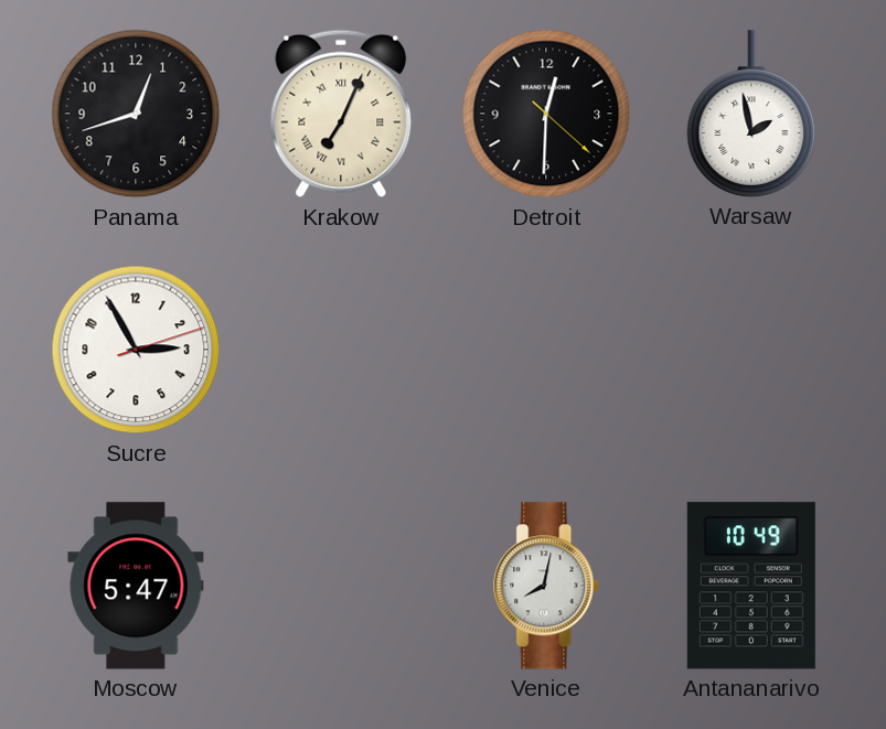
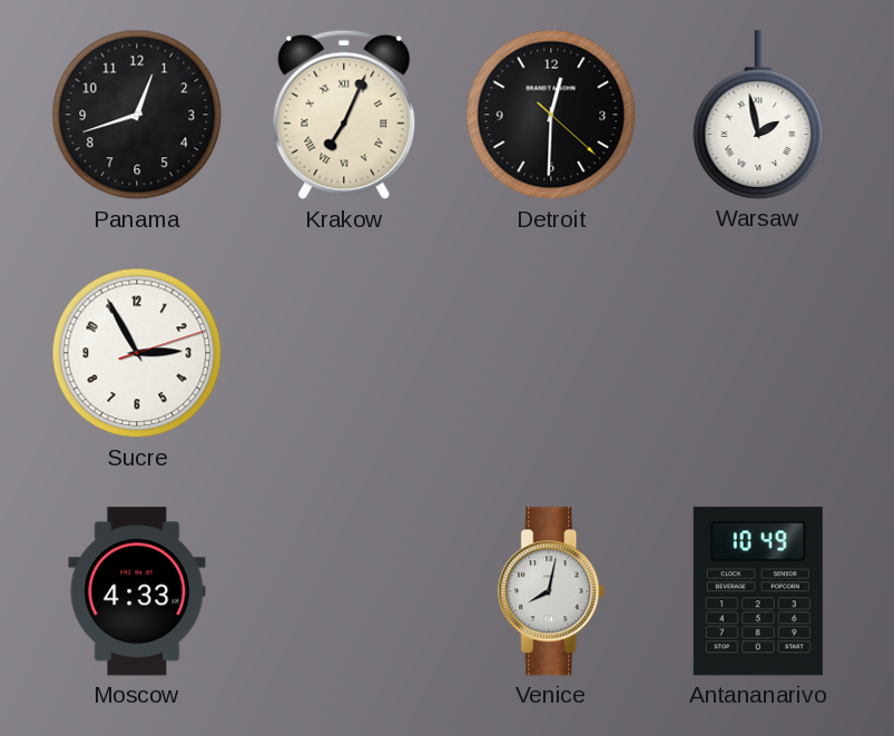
Moscow: 5:47 -> 4:33
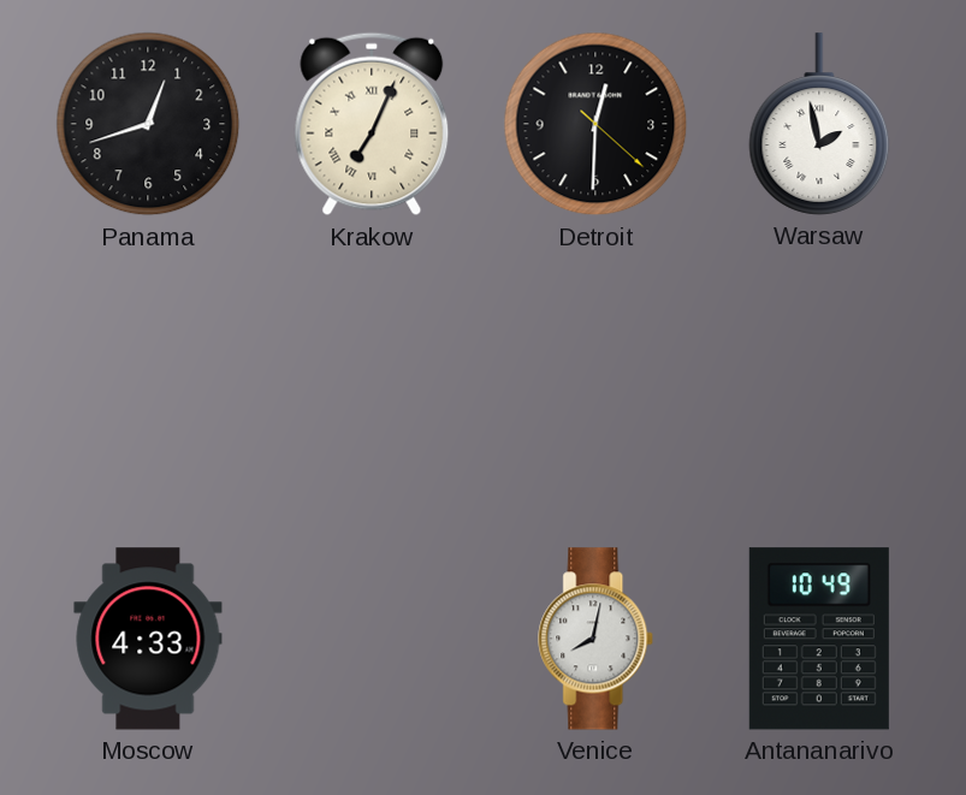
Sucre: 2:55 -> none
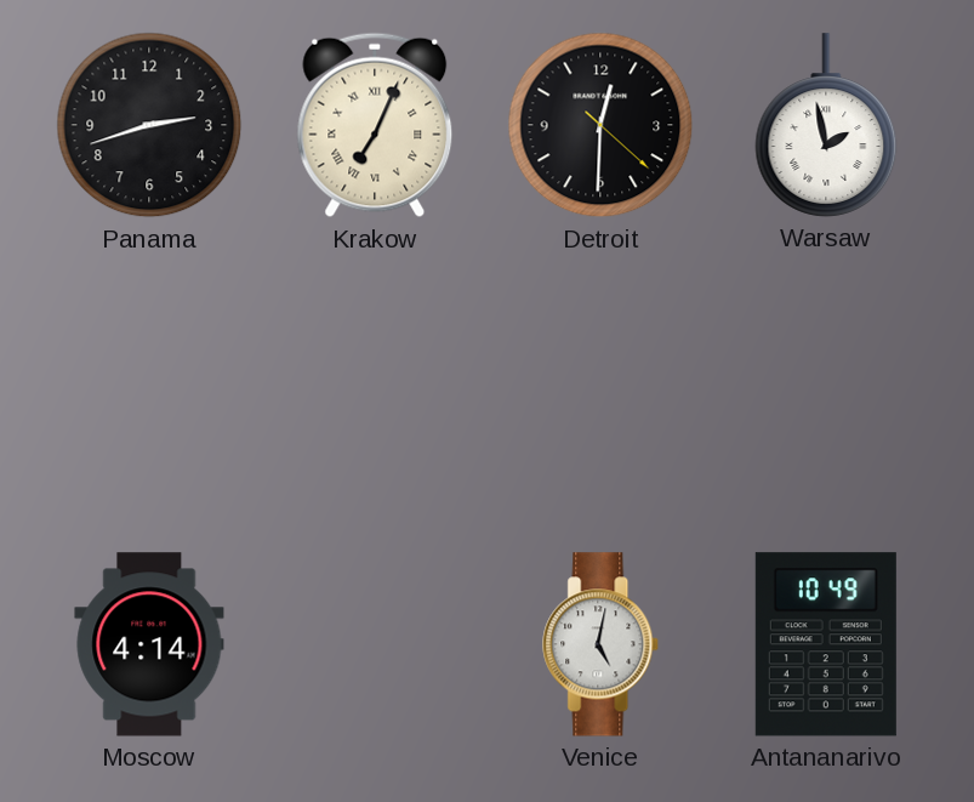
Panama: 12:42 -> 2:42
Moscow: 4:33 -> 4:14
Venice: 8:02 -> 5:02
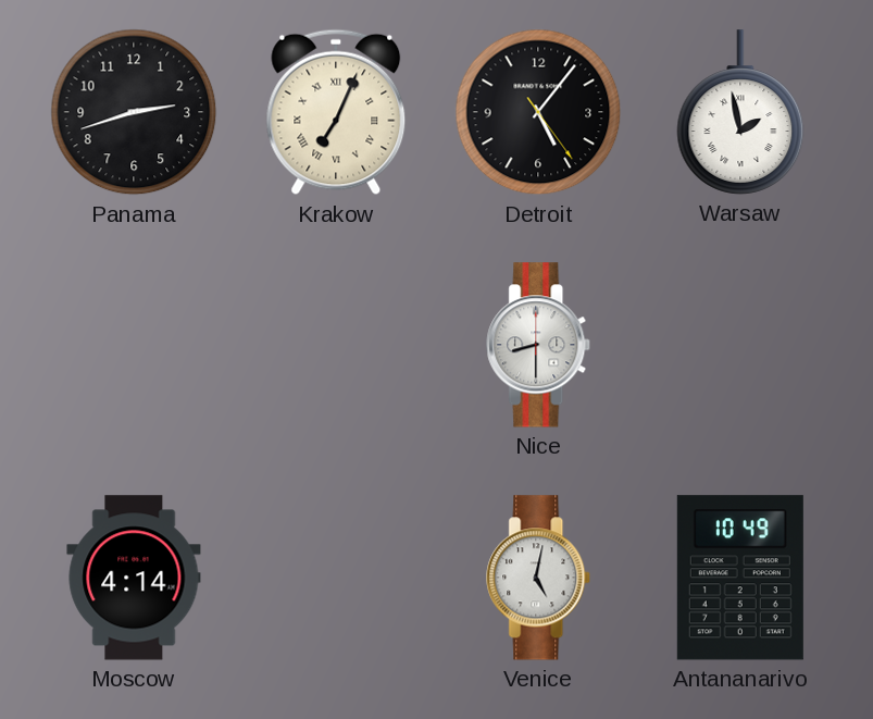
Detroit: 12:30 -> 5:06
Nice: none -> 8:30
